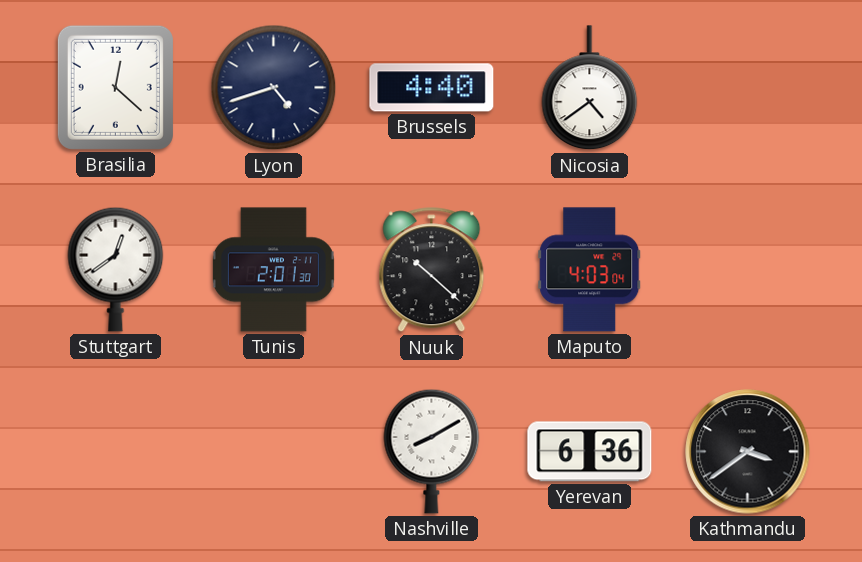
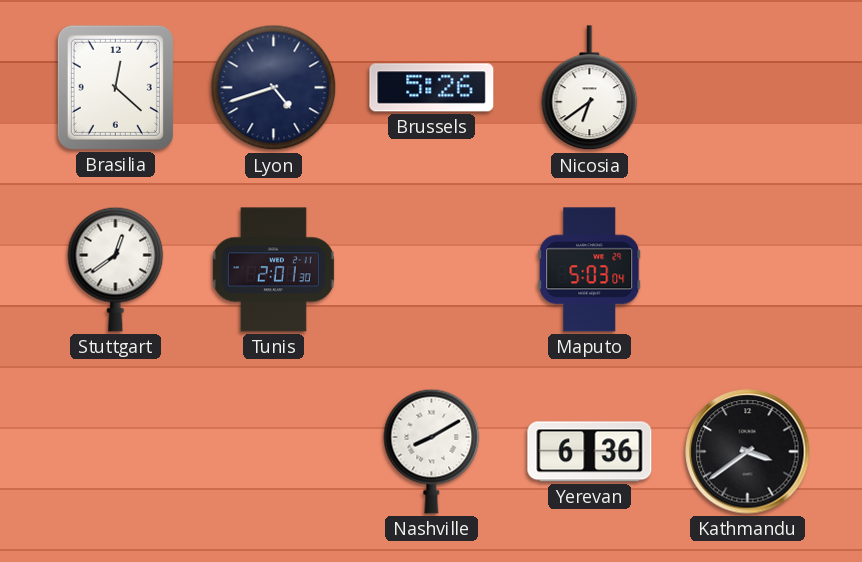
Brussels: 4:40 -> 5:26
Nicosia: 4:39 -> 6:39
Nuuk: 10:22 -> none
Maputo: 4:03 -> 5:03
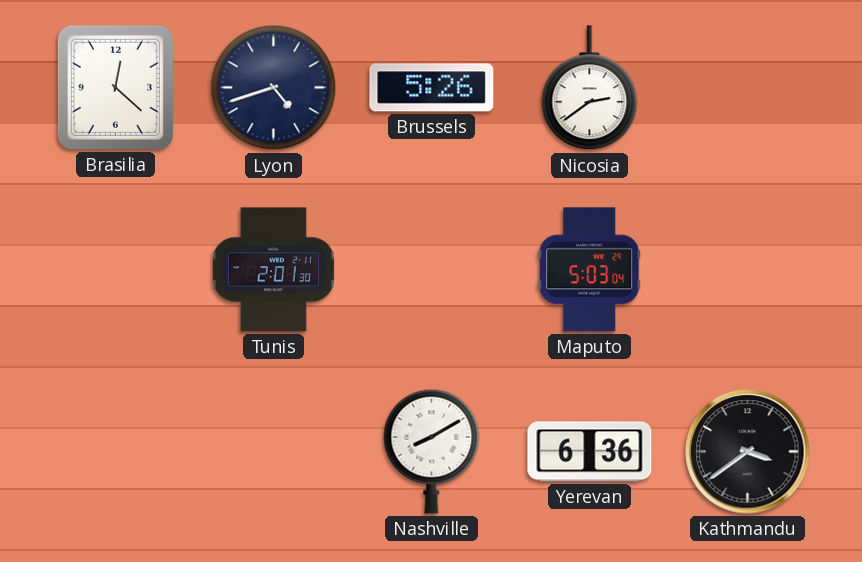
Nicosia: 6:39 -> 2:39
Stuttgart: 12:39 -> none
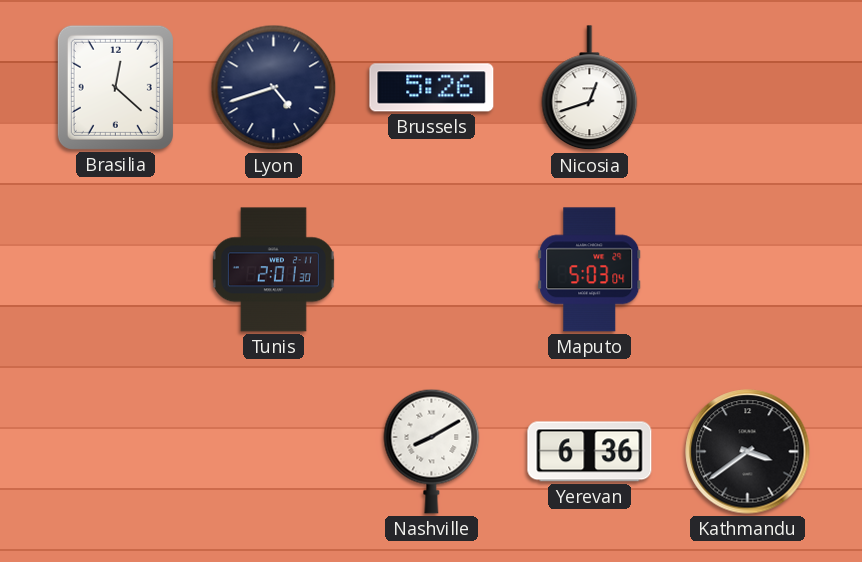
Nicosia: 2:39 -> 12:42
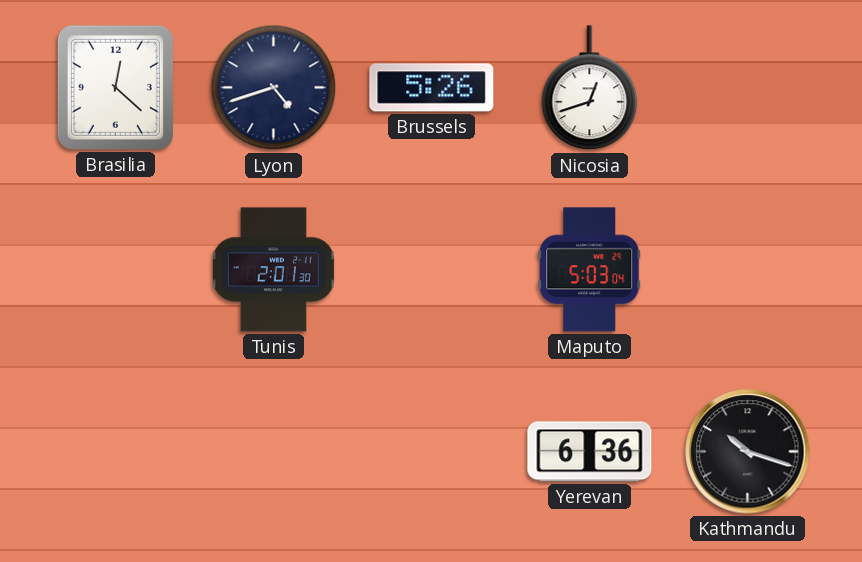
Nashville: 8:10 -> none
Kathmandu: 3:39 -> 10:18
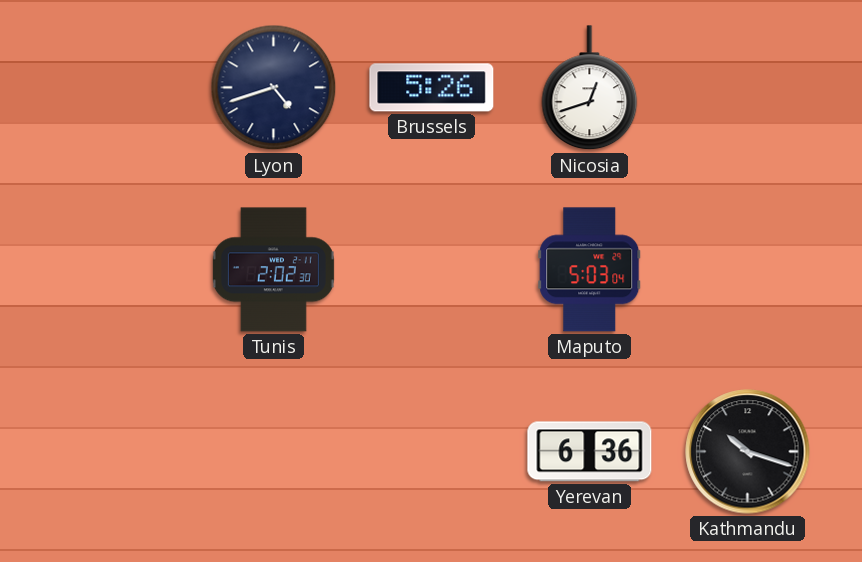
Brasilia: 12:22 -> none
Tunis: 2:01 -> 2:02
